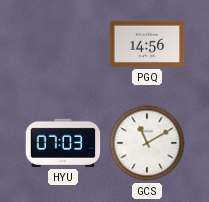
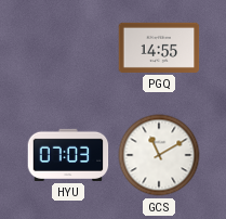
PGQ: 14:56 -> 14:55
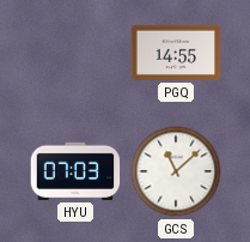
GCS: 11:10 -> 11:08
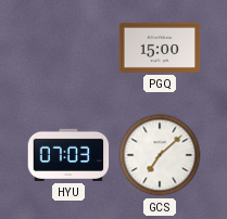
PGQ: 14:55 -> 15:00
GCS: 11:08 -> 7:08
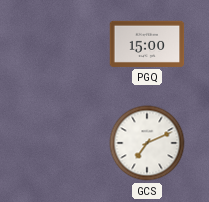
HYU: 07:03 -> none
GCS: 7:08 -> 7:11
